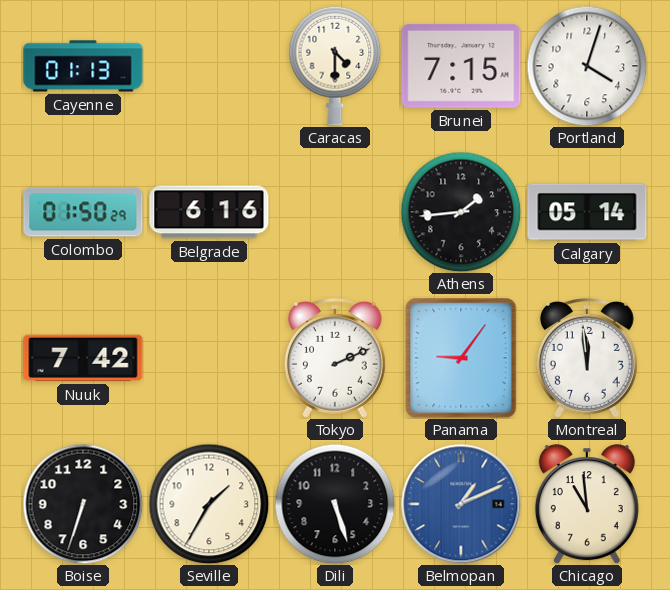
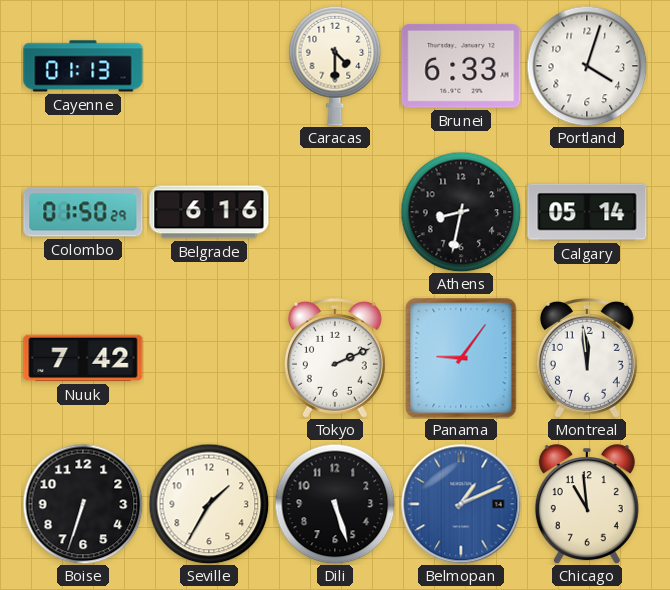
Brunei: 7:15 -> 6:33
Athens: 1:44 -> 8:32
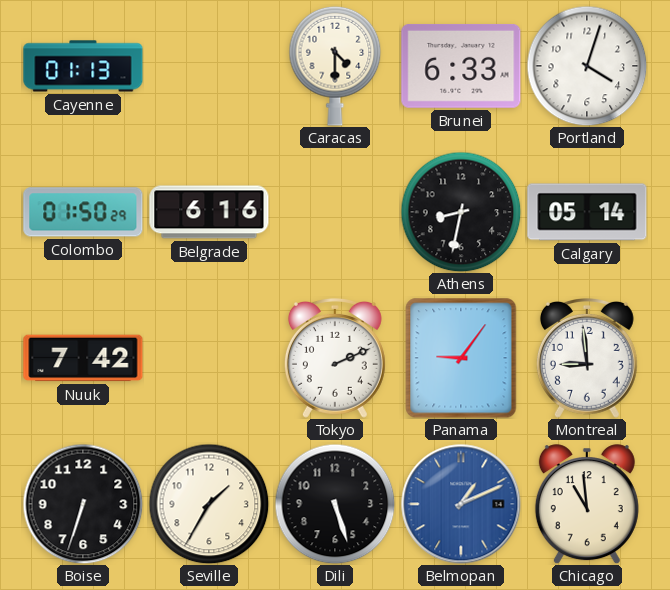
Montreal: 11:59 -> 8:59
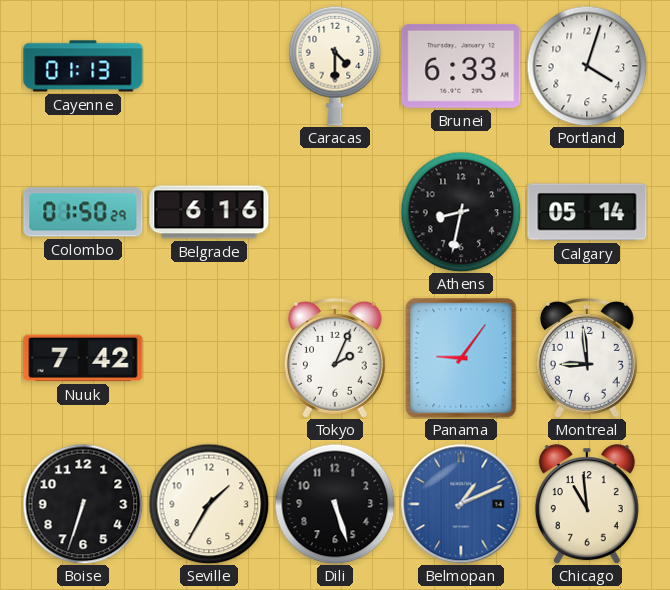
Tokyo: 2:11 -> 2:04
